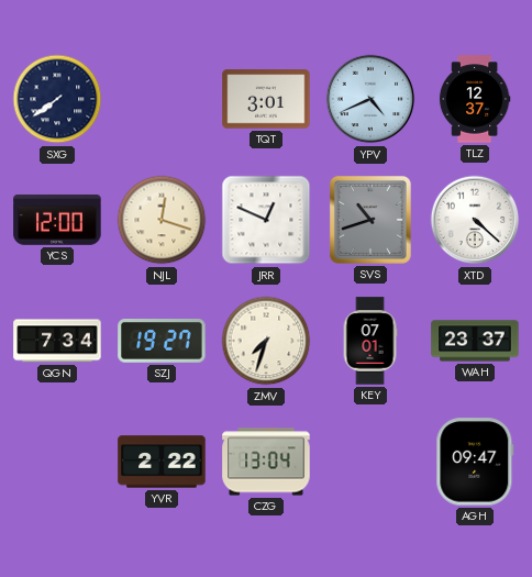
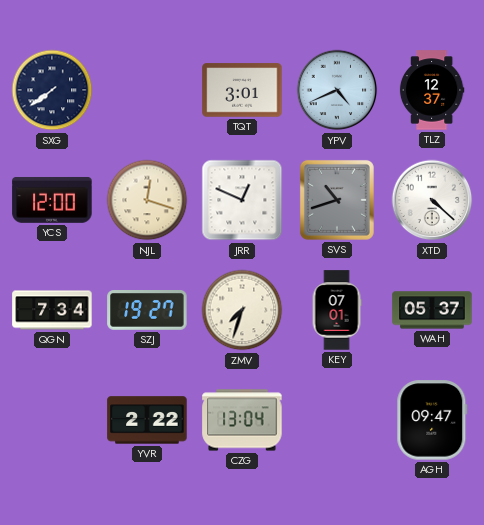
WAH: 23:37 -> 05:37
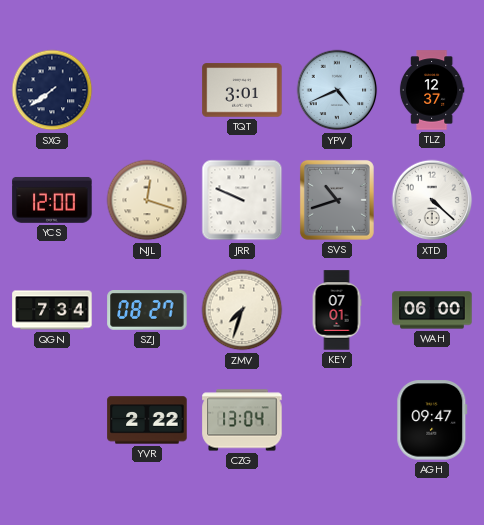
JRR: 12:49 -> 9:49
SZJ: 19:27 -> 08:27
WAH: 05:37 -> 06:00
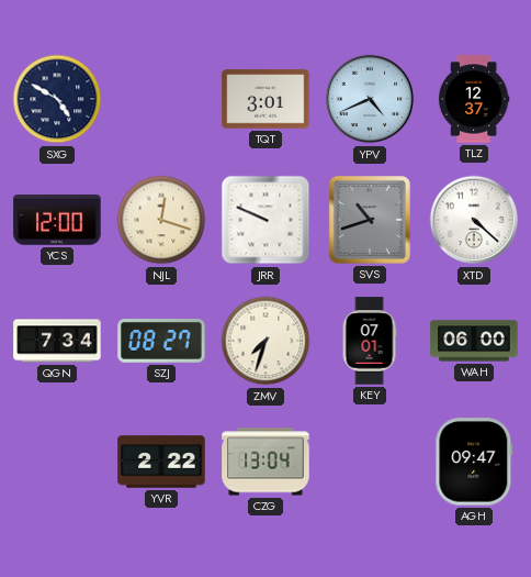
SXG: 7:39 -> 4:50
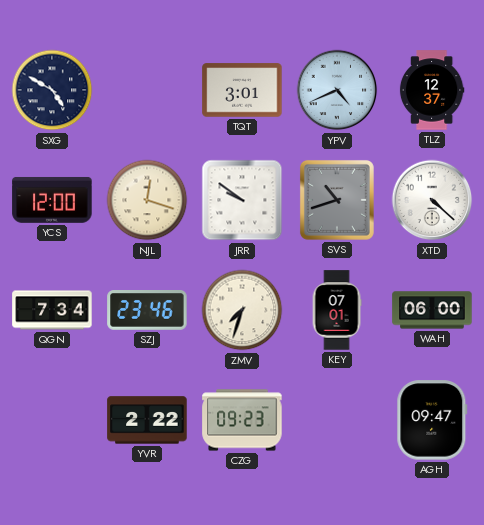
JRR: 9:49 -> 9:51
SZJ: 08:27 -> 23:46
CZG: 13:04 -> 09:23
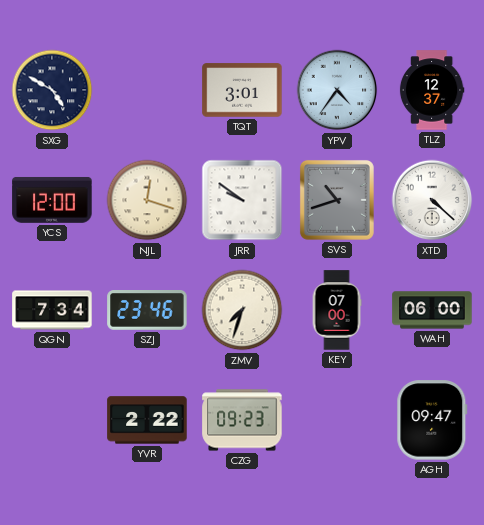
YPV: 4:41 -> 4:36
KEY: 07:01 -> 07:00
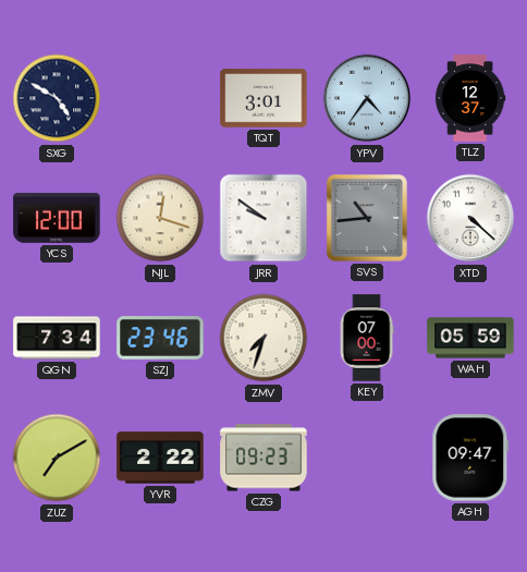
SVS: 10:42 -> 10:44
WAH: 06:00 -> 05:59
ZUZ: none -> 7:10
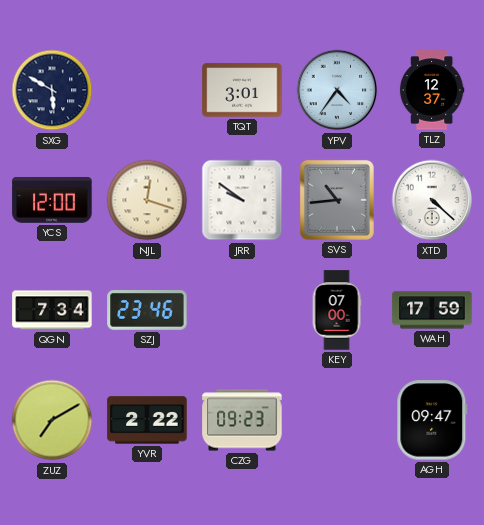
SXG: 4:50 -> 5:50
ZMV: 7:33 -> none
WAH: 05:59 -> 17:59
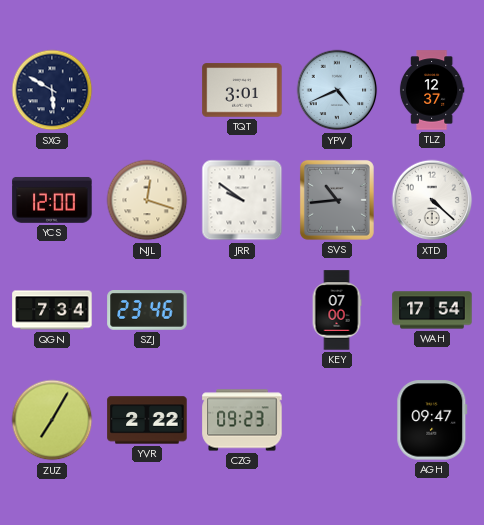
YPV: 4:36 -> 4:41
WAH: 17:59 -> 17:54
ZUZ: 7:10 -> 7:05
